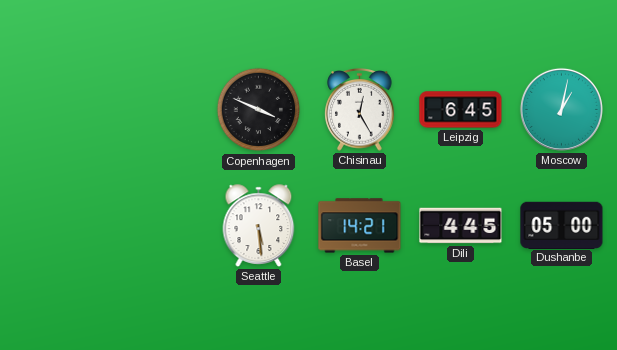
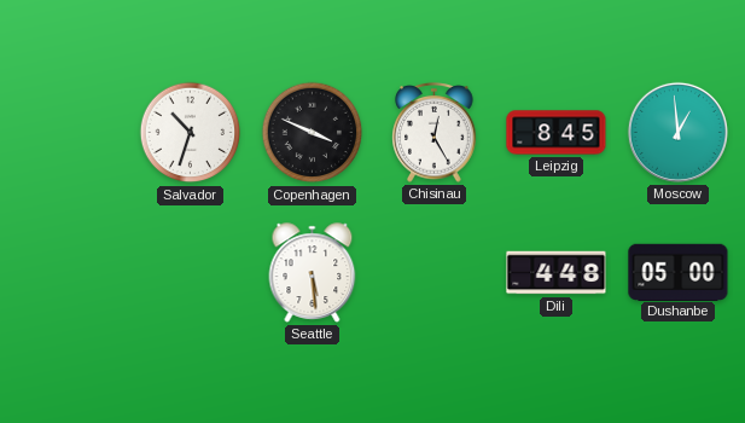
Salvador: none -> 10:33
Leipzig: 6:45 -> 8:45
Moscow: 1:02 -> 12:59
Basel: 14:21 -> none
Dili: 4:45 -> 4:48
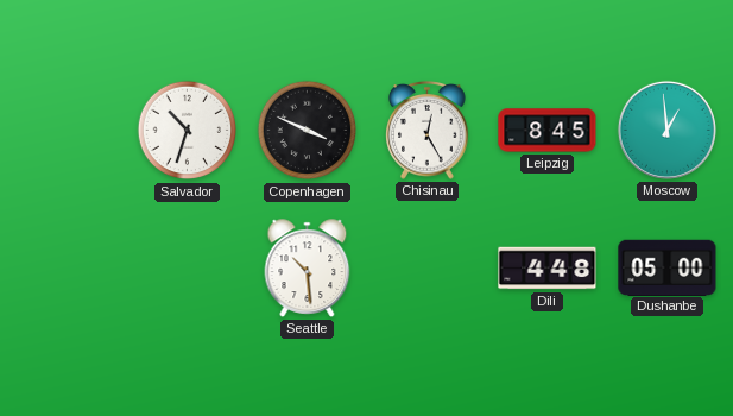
Seattle: 5:29 -> 10:29
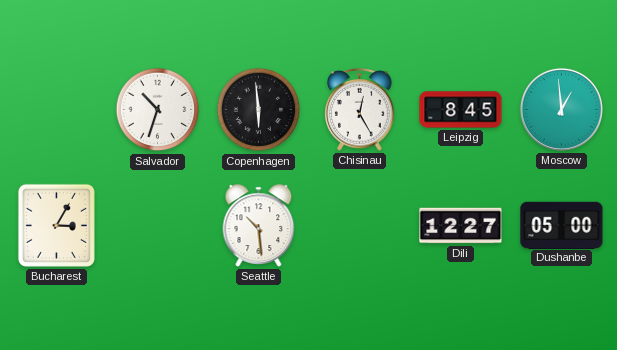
Copenhagen: 3:49 -> 5:59
Bucharest: none -> 3:05
Dili: 4:48 -> 12:27
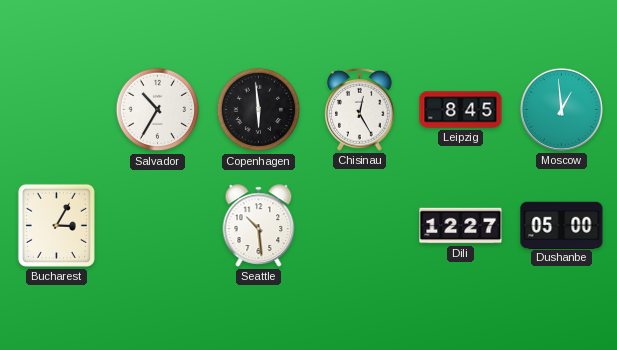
Salvador: 10:33 -> 10:35
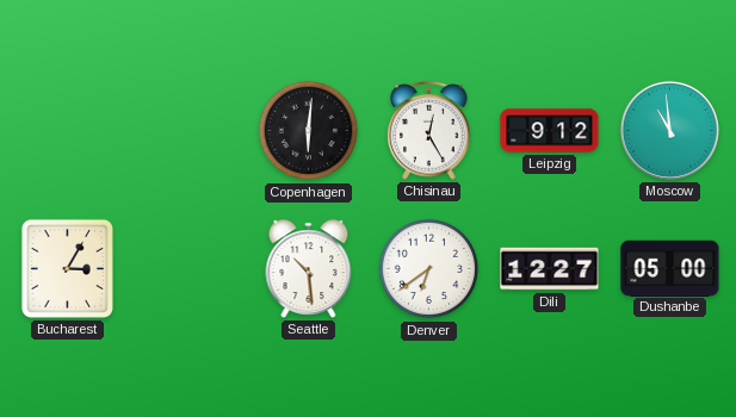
Salvador: 10:35 -> none
Copenhagen: 5:59 -> 6:01
Leipzig: 8:45 -> 9:12
Moscow: 12:59 -> 10:59
Denver: none -> 6:39
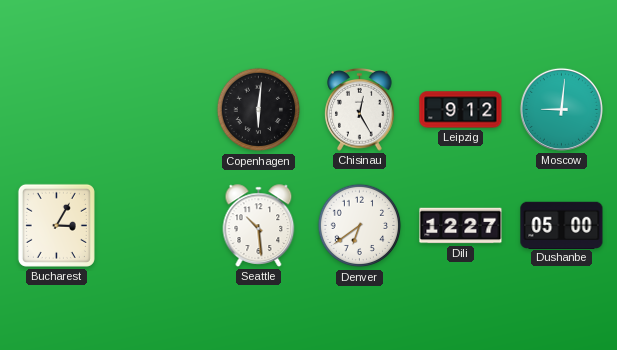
Moscow: 10:59 -> 9:01
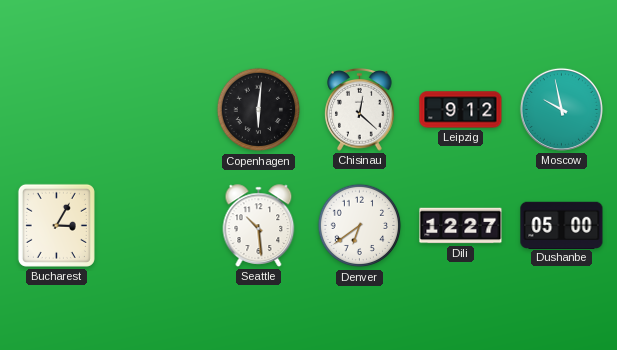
Chisinau: 12:25 -> 12:22
Moscow: 9:01 -> 9:58
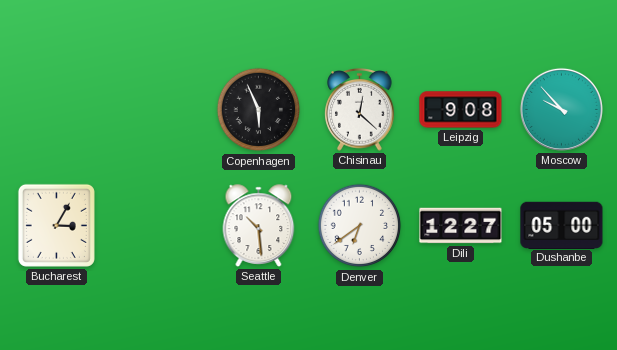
Copenhagen: 6:01 -> 5:56
Leipzig: 9:12 -> 9:08
Moscow: 9:58 -> 9:53
